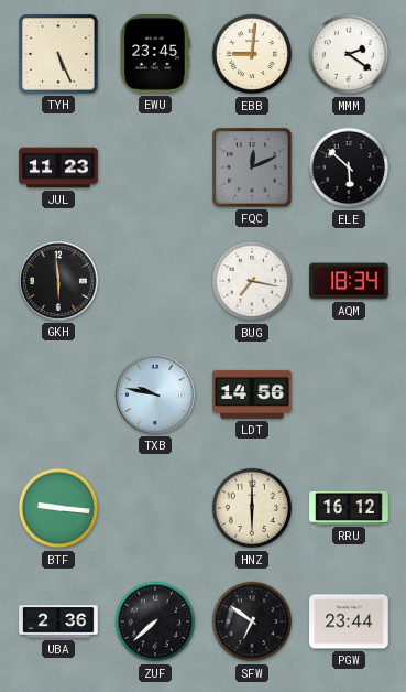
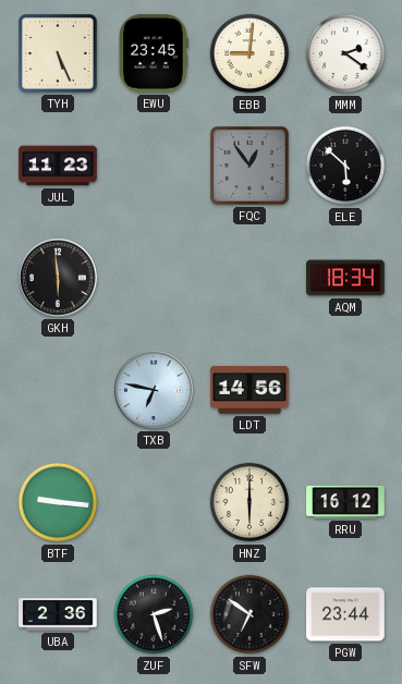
FQC: 12:11 -> 12:54
BUG: 7:17 -> none
TXB: 9:47 -> 6:47
ZUF: 7:38 -> 2:27
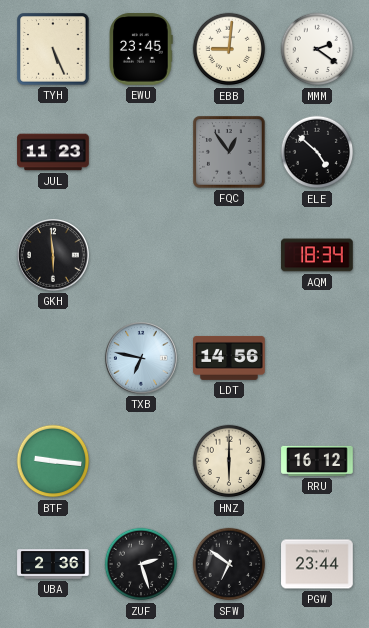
ELE: 5:52 -> 4:52
